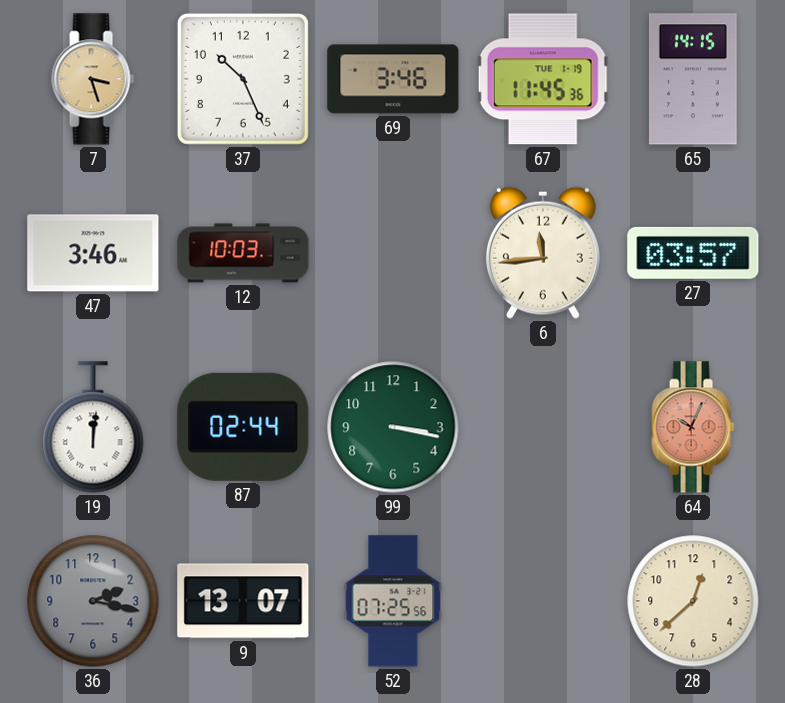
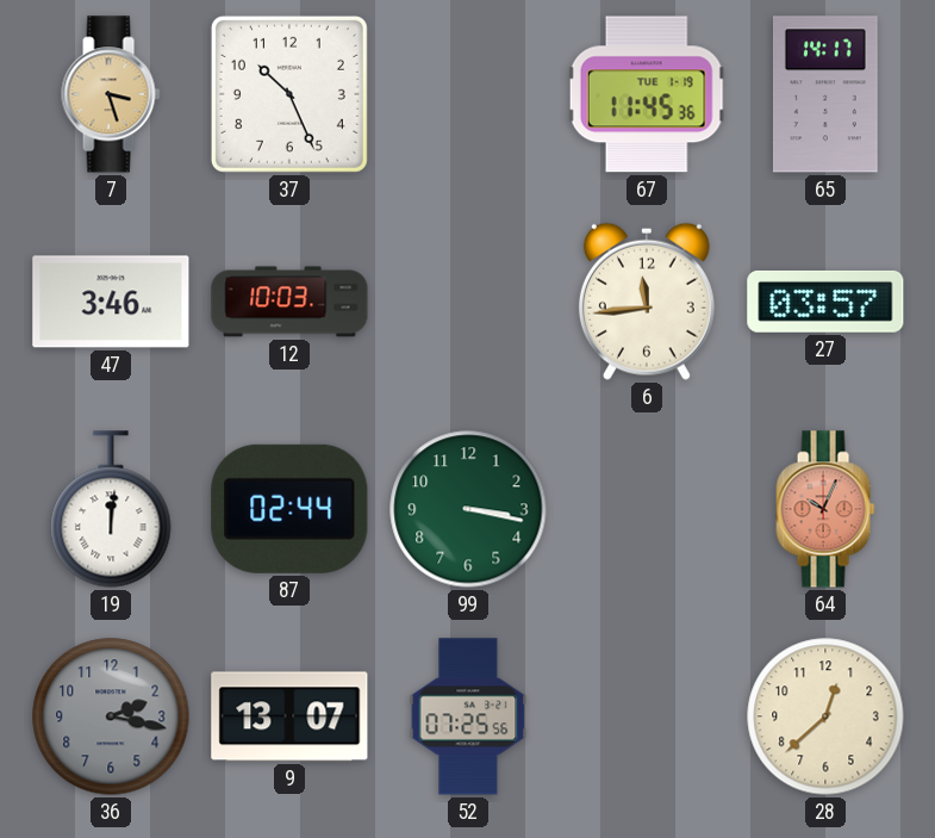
69: 3:46 -> none
65: 14:15 -> 14:17
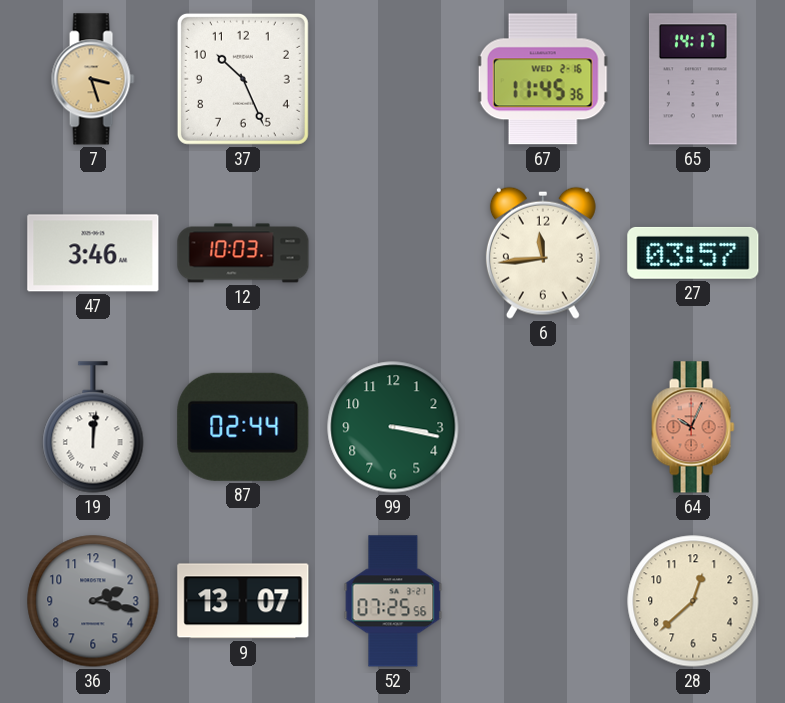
67 date: TUE 1-19 -> WED 2-16
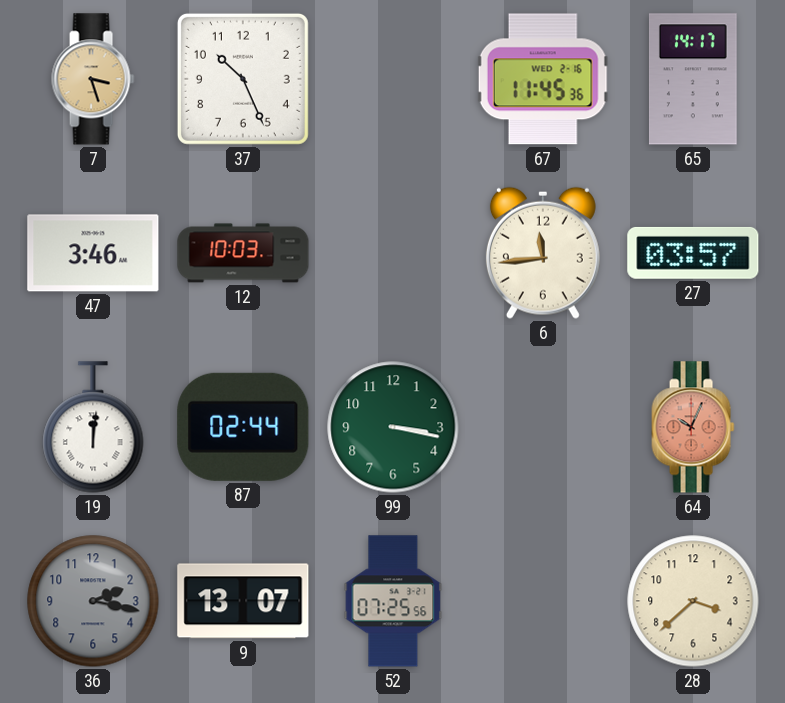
28: 12:38 -> 3:38
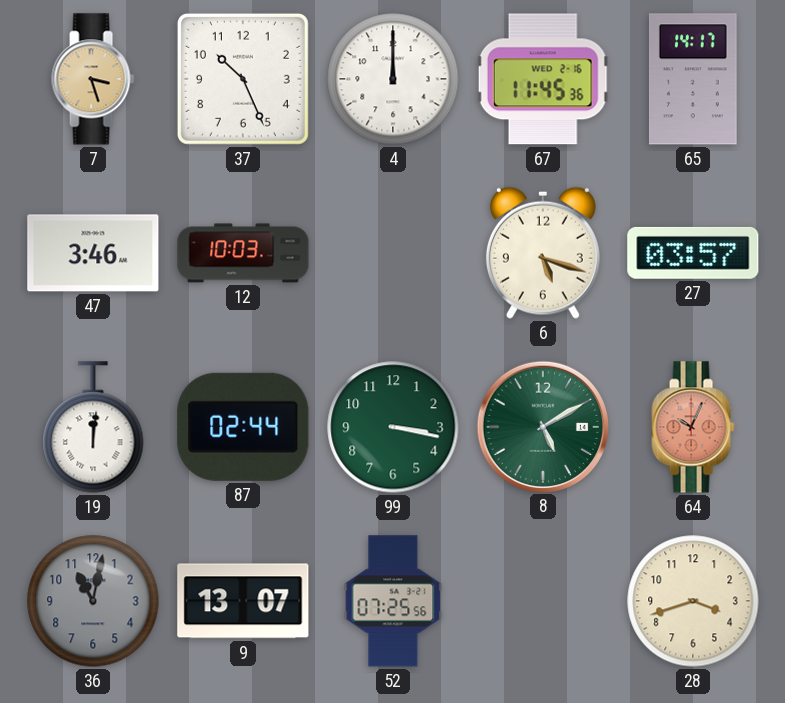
4: none -> 12:00
6: 11:44 -> 5:18
8: none -> 5:10
36: 2:17 -> 11:02
28: 3:38 -> 3:42
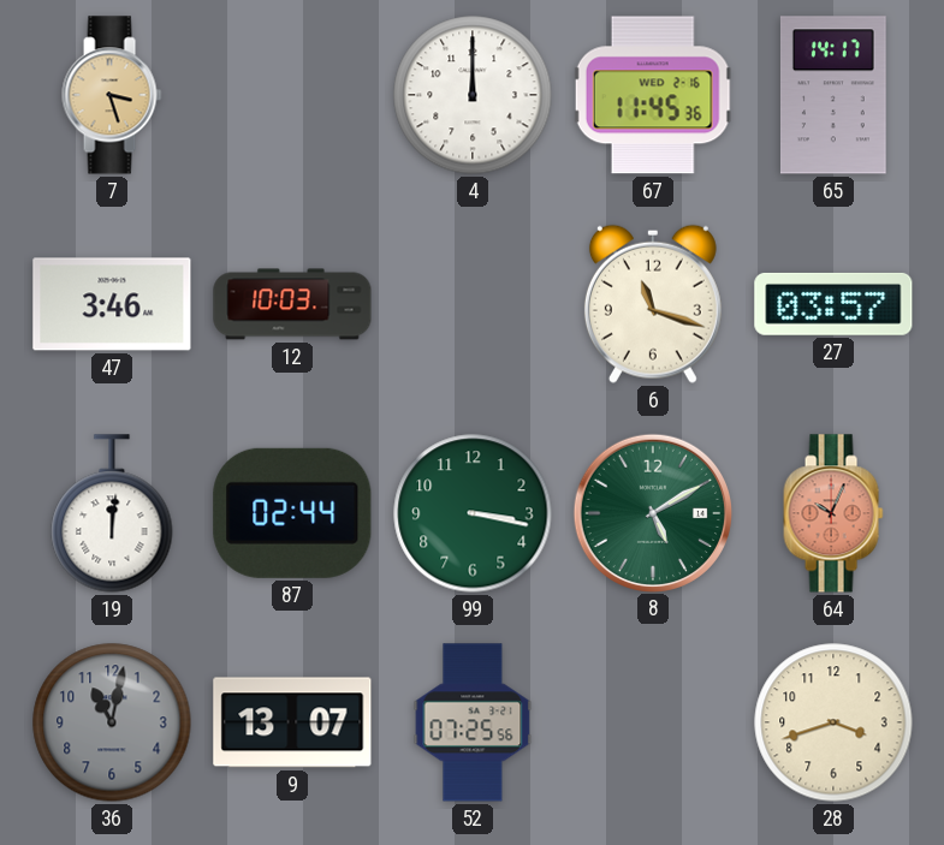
37: 10:26 -> none
6: 5:18 -> 11:18
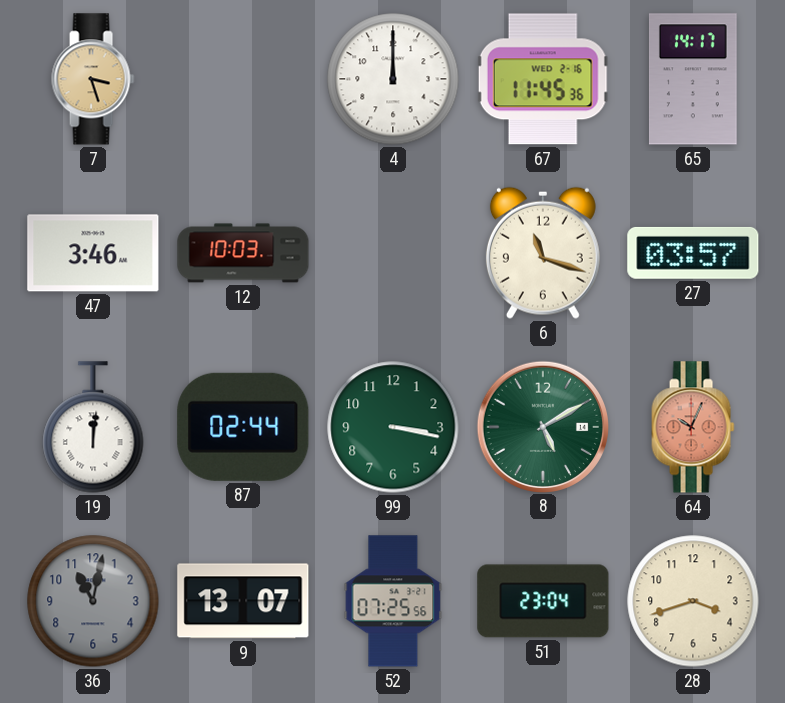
51: none -> 23:04
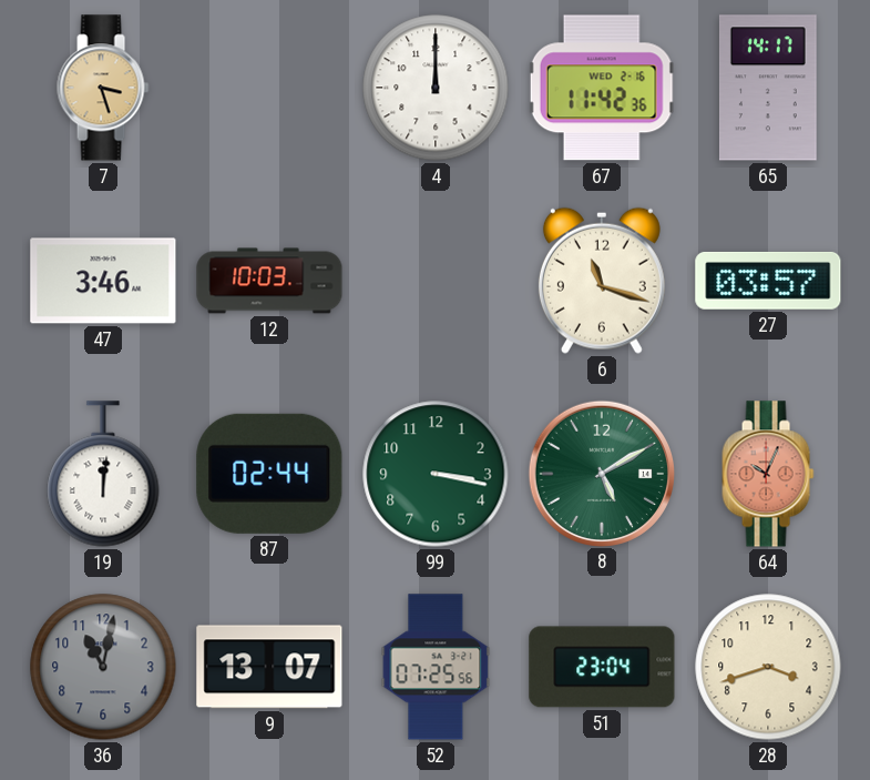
67: 11:45 -> 11:42
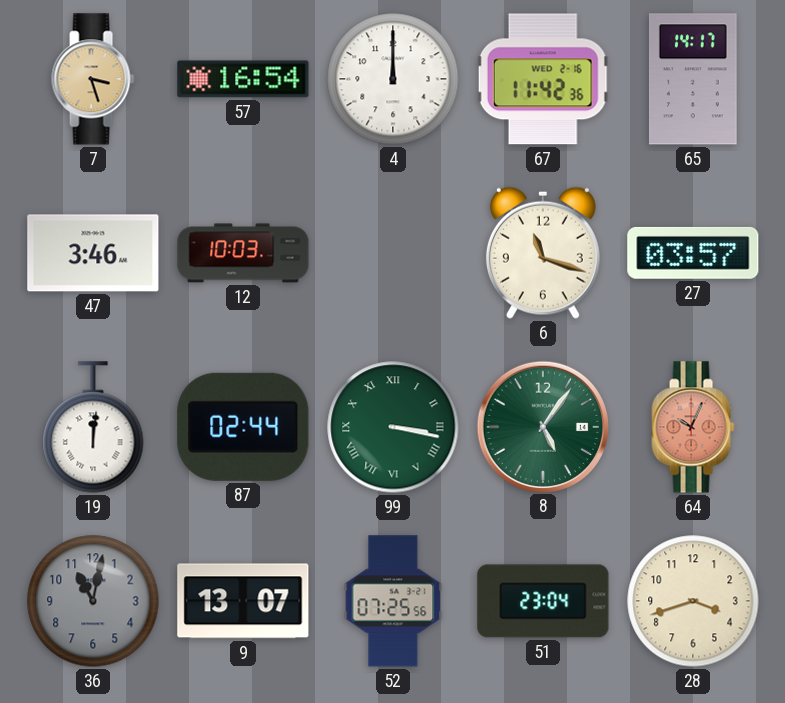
57: none -> 16:54
99 numerals: Arabic -> Roman
8: 5:10 -> 5:06
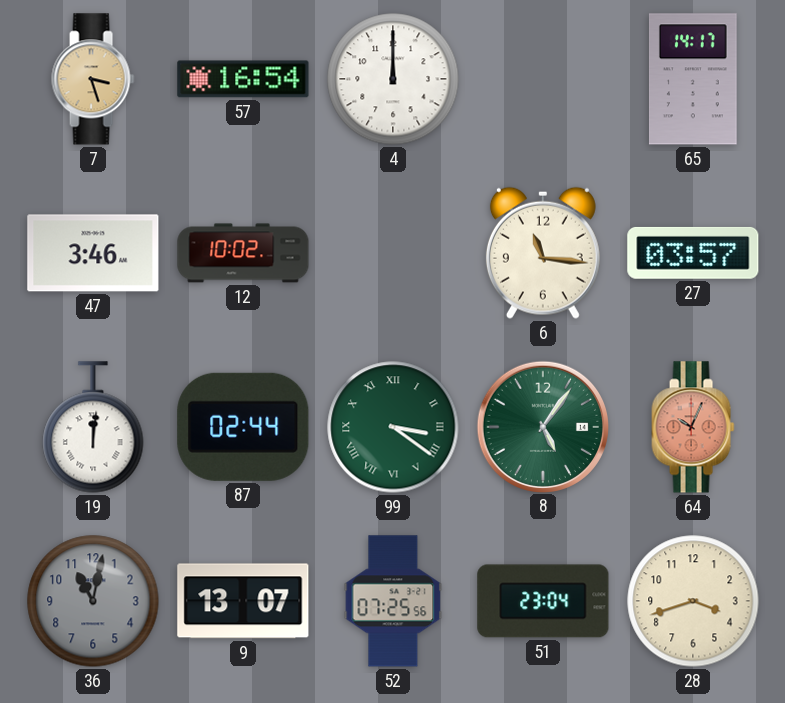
67: 11:42 -> none
12: 10:03 -> 10:02
6: 11:18 -> 11:16
99: 3:17 -> 3:21
